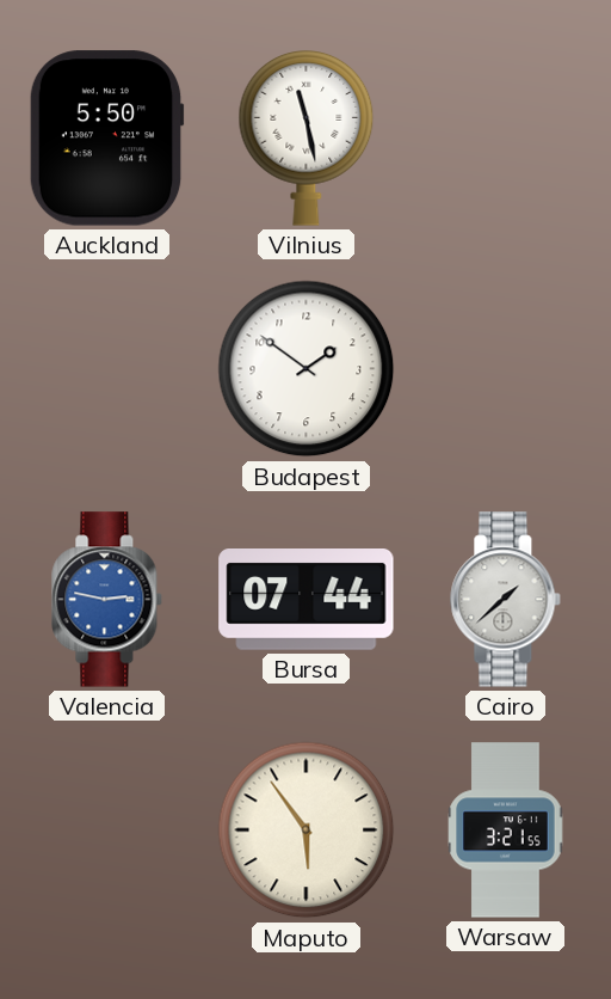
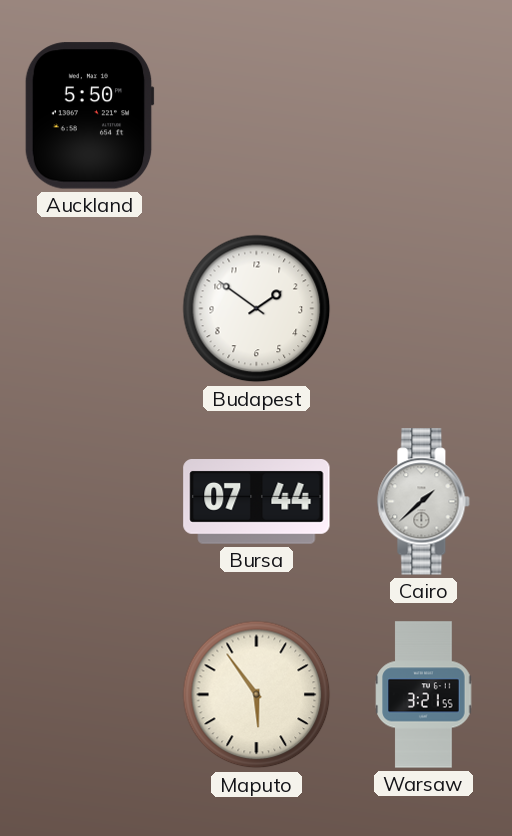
Vilnius: 11:28 -> none
Valencia: 2:47 -> none
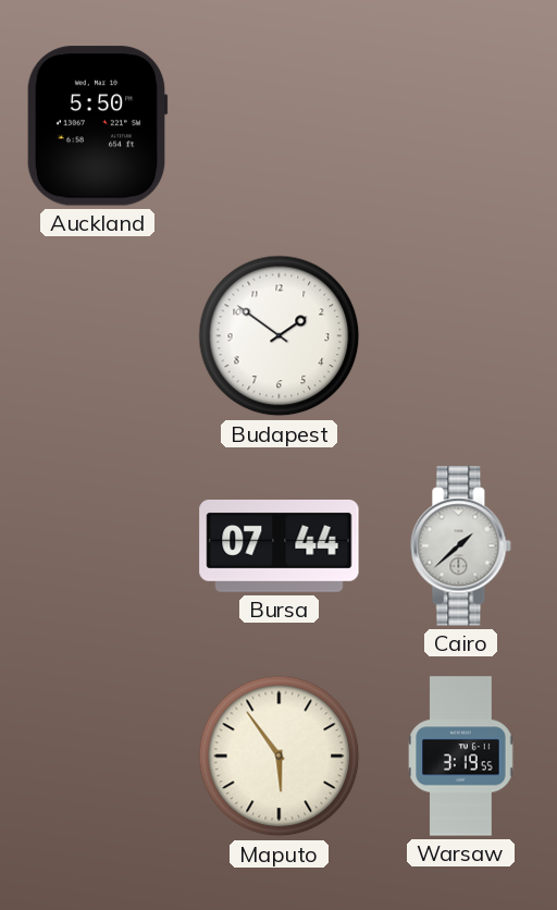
Warsaw: 3:21 -> 3:19
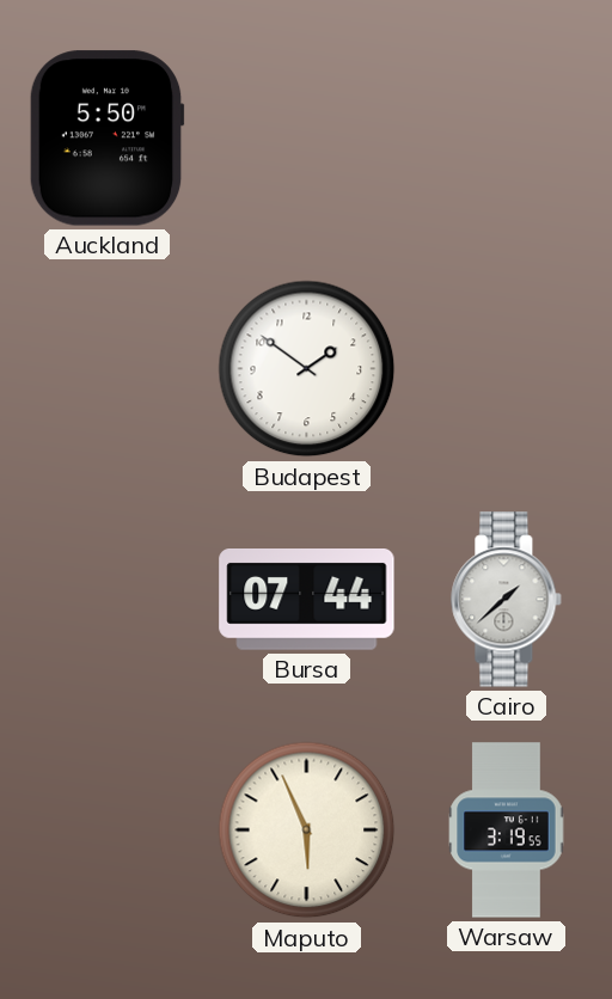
Maputo: 5:54 -> 5:56
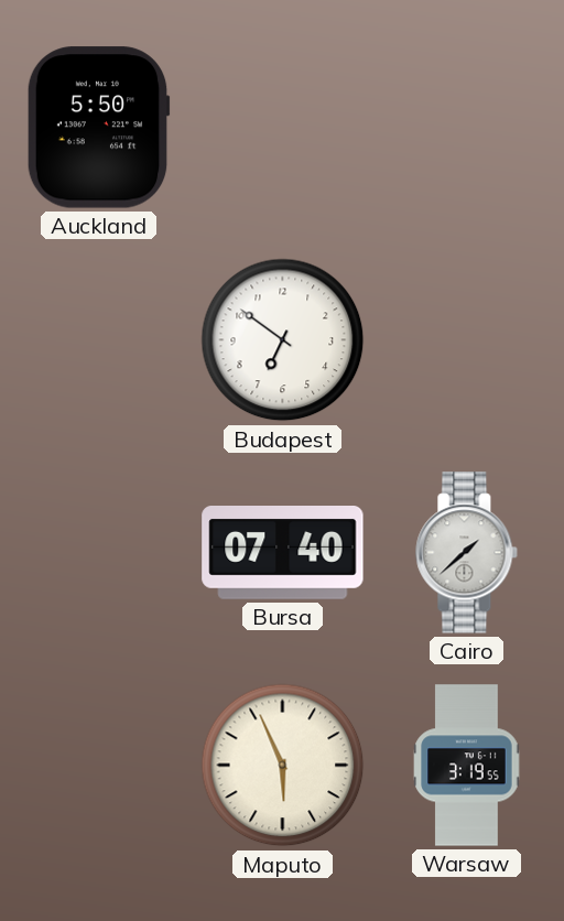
Budapest: 1:51 -> 6:51
Bursa: 07:44 -> 07:40
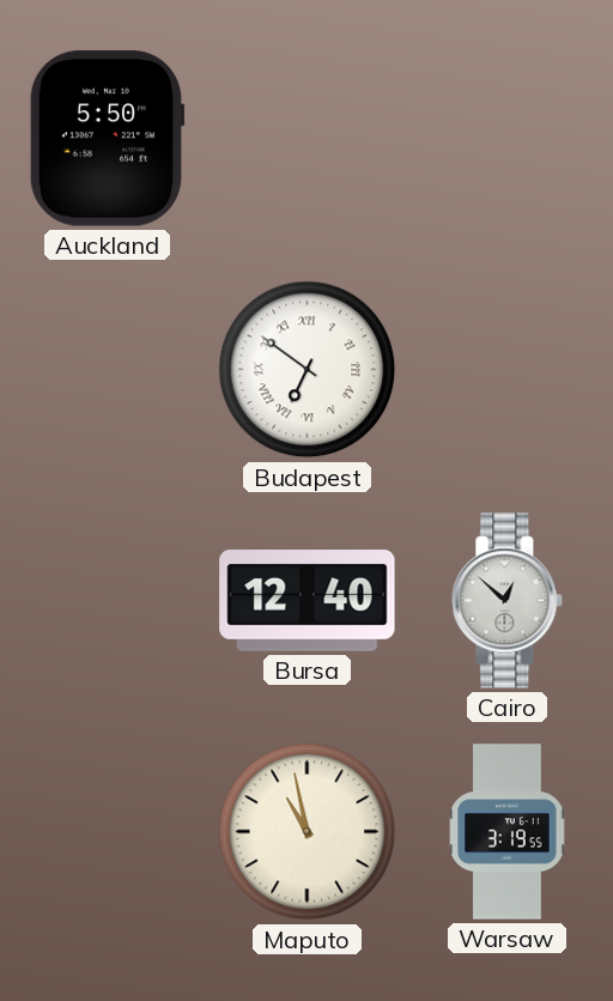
Budapest numerals: Arabic -> Roman
Bursa: 07:40 -> 12:40
Cairo: 1:38 -> 12:52
Maputo: 5:56 -> 10:58
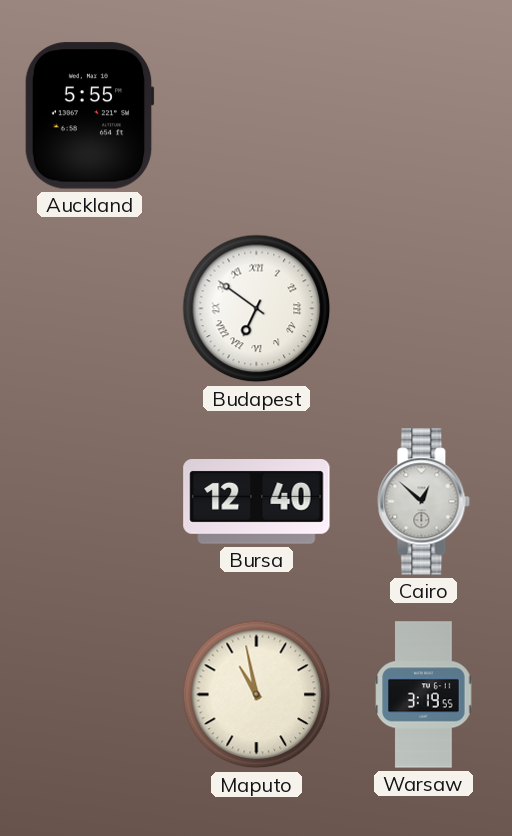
Auckland: 5:50 -> 5:55
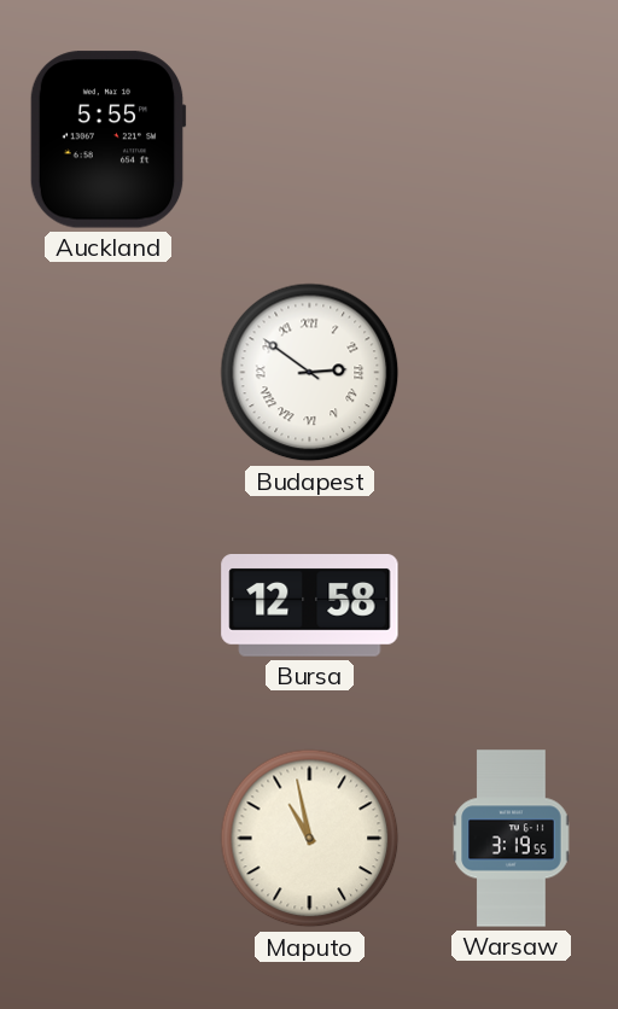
Budapest: 6:51 -> 2:51
Bursa: 12:40 -> 12:58
Cairo: 12:52 -> none
